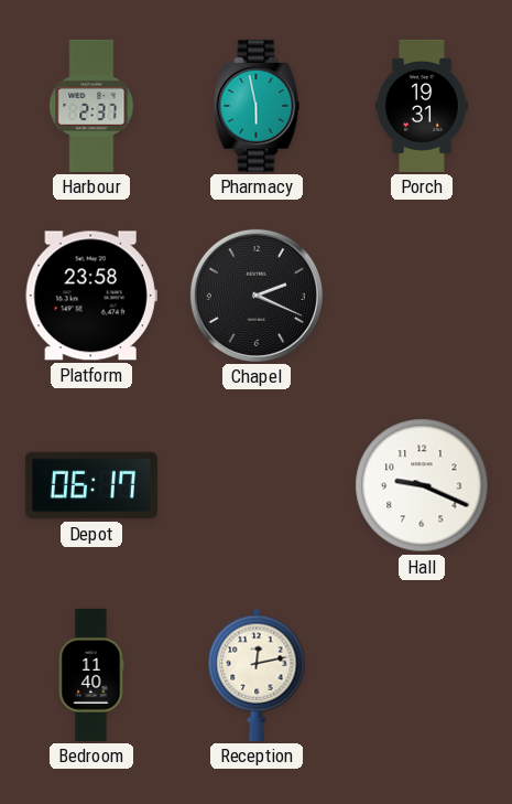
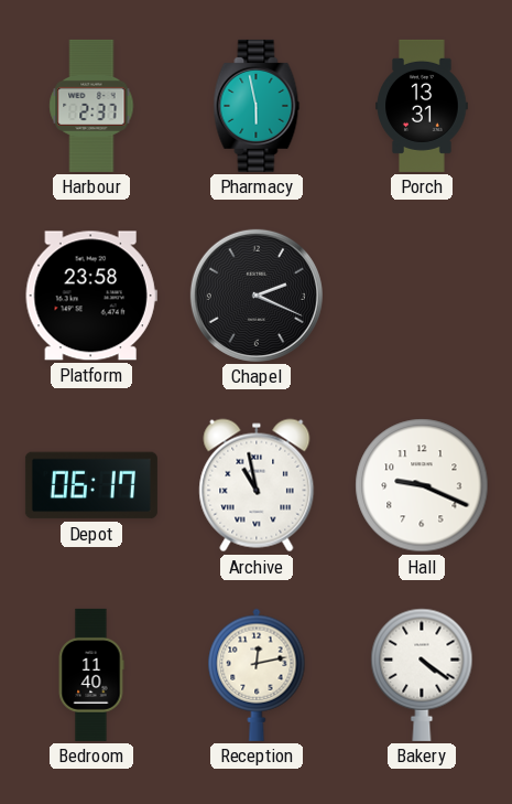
Porch: 19:31 -> 13:31
Archive: none -> 10:58
Bakery: none -> 4:21
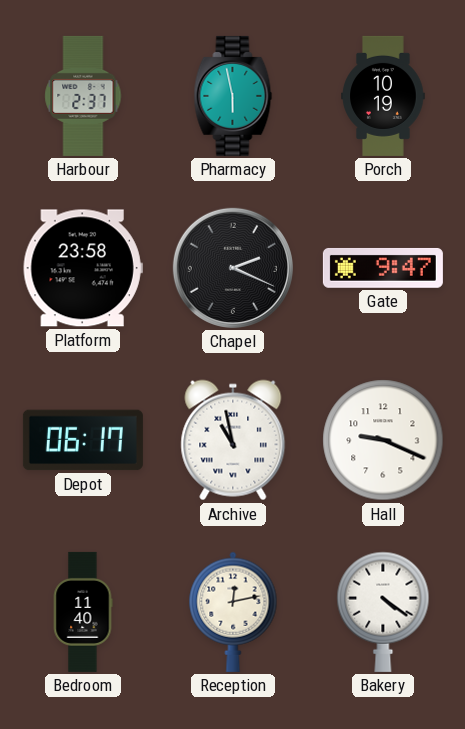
Porch: 13:31 -> 10:19
Gate: none -> 9:47
